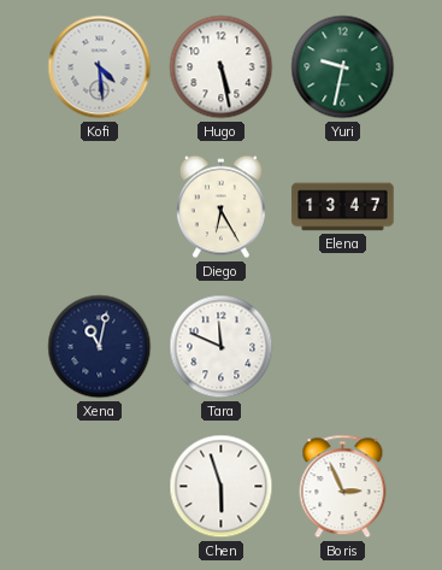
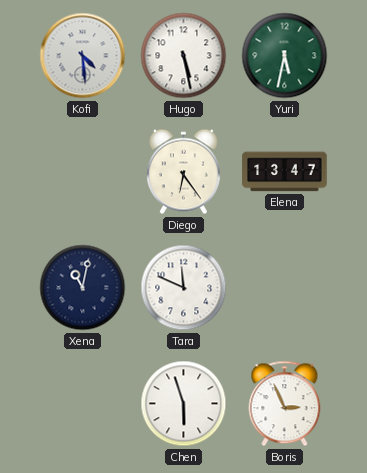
Yuri: 9:32 -> 5:32
Diego: 6:25 -> 6:24
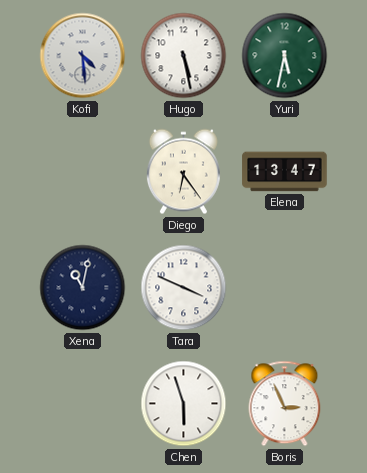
Tara: 11:49 -> 3:49
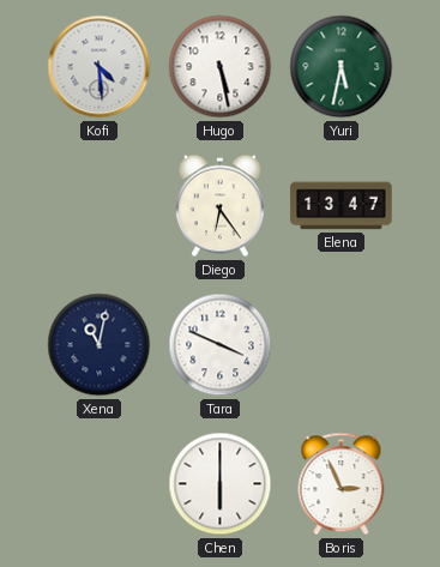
Chen: 5:57 -> 6:00
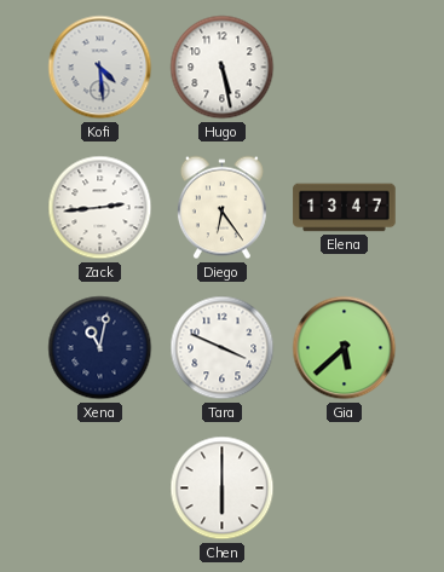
Yuri: 5:32 -> none
Zack: none -> 2:44
Gia: none -> 5:38
Boris: 2:56 -> none
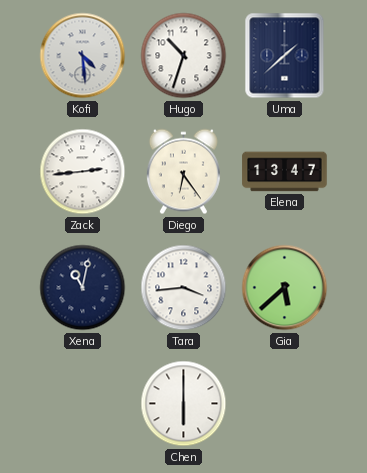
Hugo: 5:28 -> 10:33
Uma: none -> 1:38
Tara: 3:49 -> 3:44
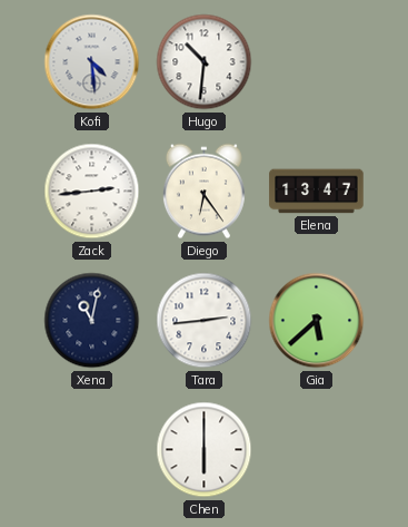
Hugo: 10:33 -> 10:31
Uma: 1:38 -> none
Tara: 3:44 -> 2:44
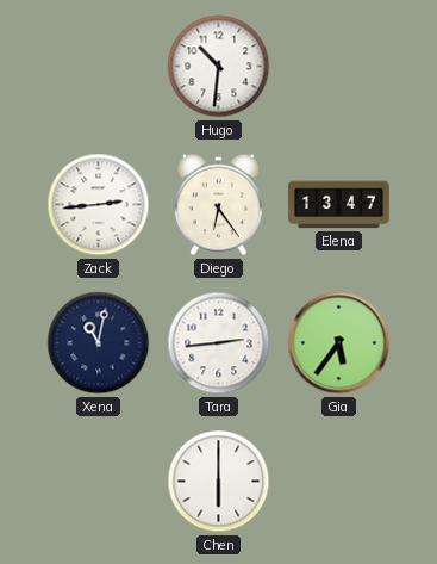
Kofi: 4:29 -> none
Gia: 5:38 -> 5:36
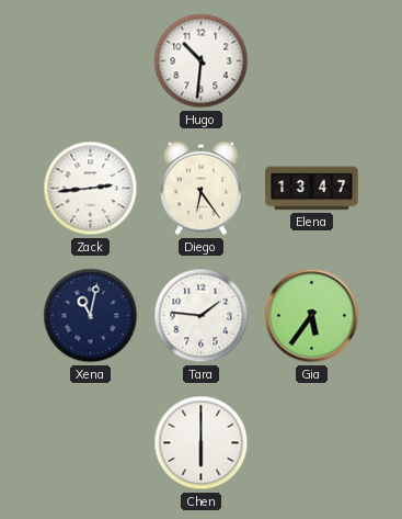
Tara: 2:44 -> 1:46
